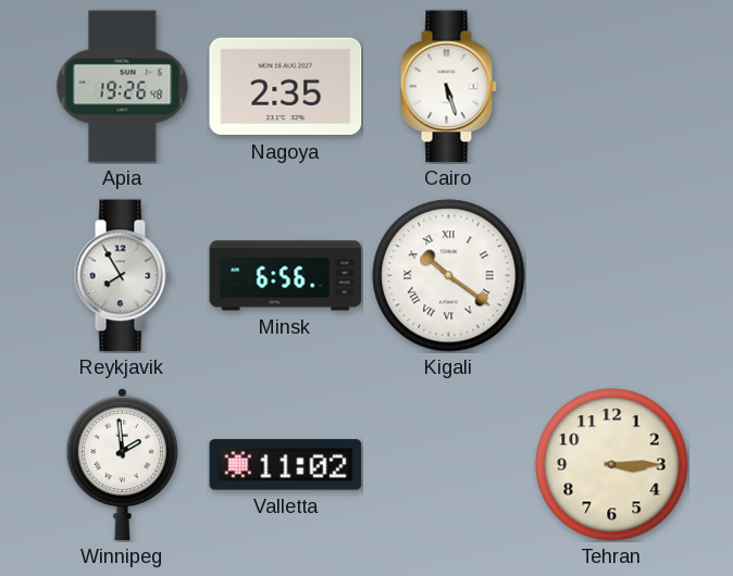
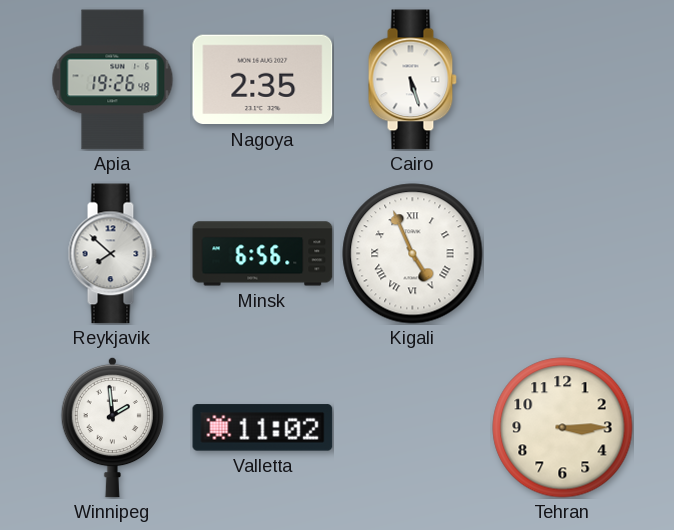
Reykjavik: 7:55 -> 7:52
Kigali: 10:21 -> 4:56
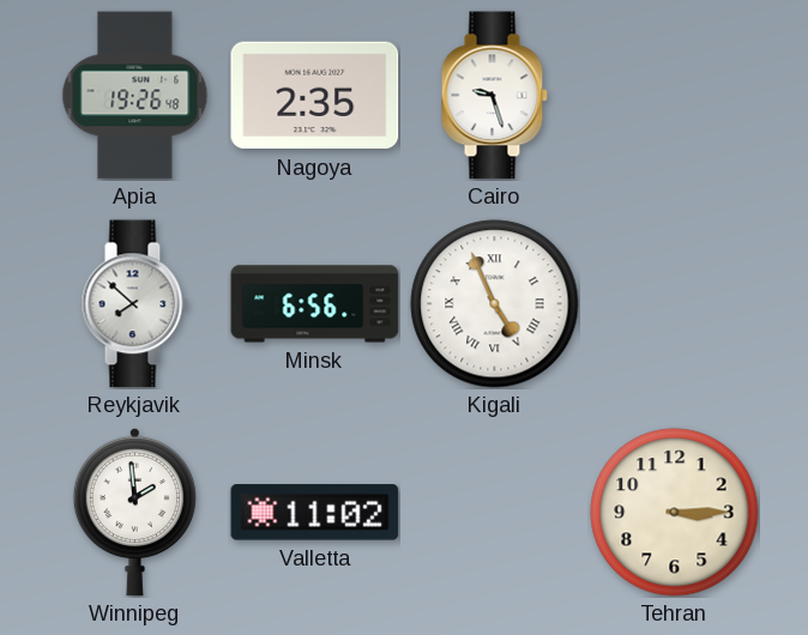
Cairo: 5:27 -> 9:27
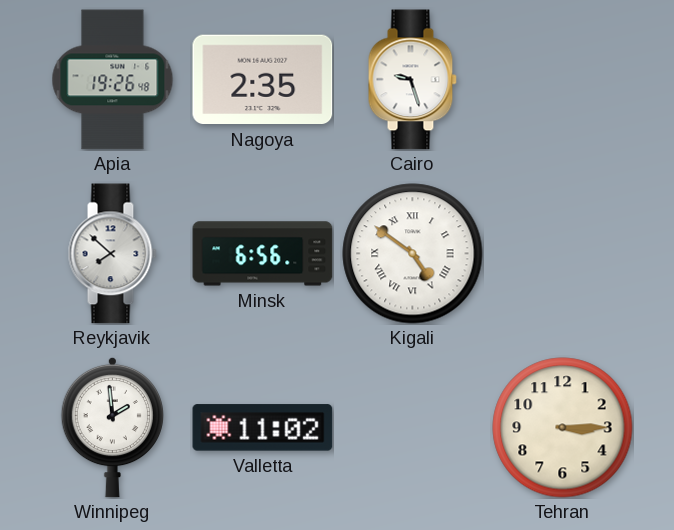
Kigali: 4:56 -> 4:51
